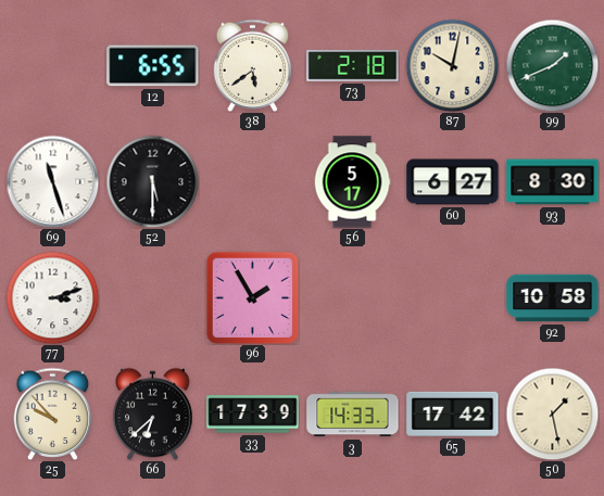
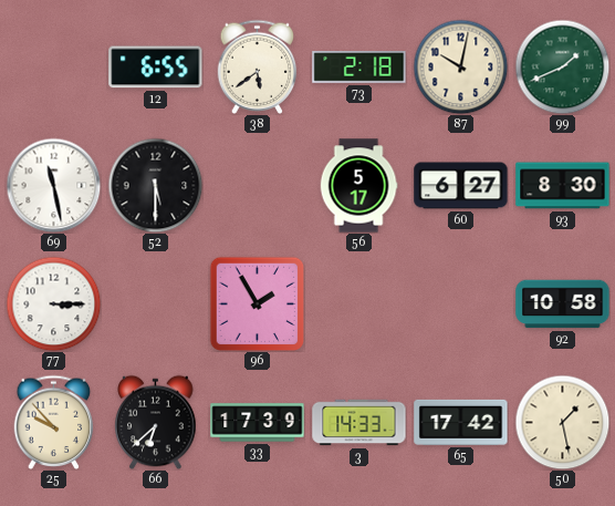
69: 11:27 -> 11:28
77: 3:12 -> 3:15
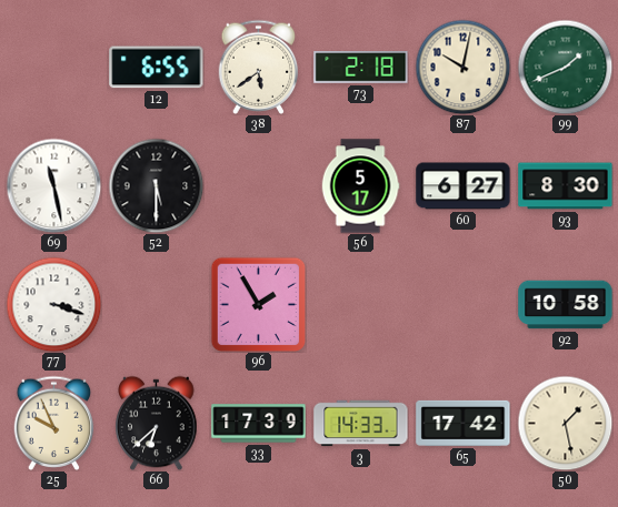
77: 3:15 -> 3:18
25: 9:53 -> 9:56
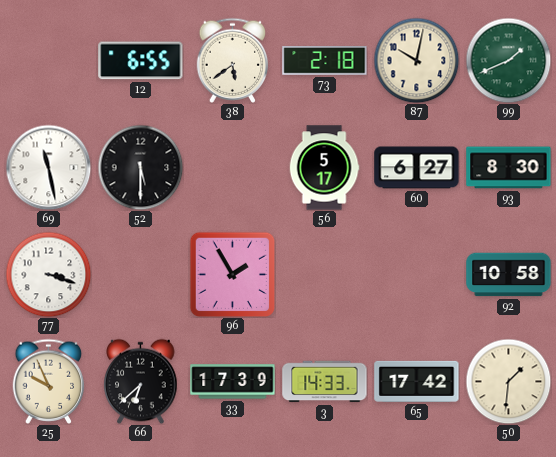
50: 1:28 -> 1:31
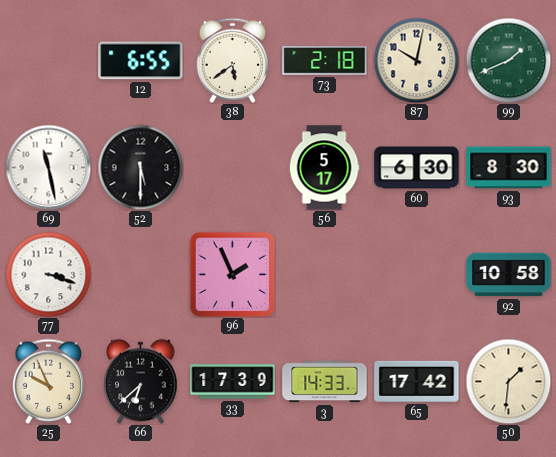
60: 6:27 -> 6:30
96: 1:55 -> 1:56
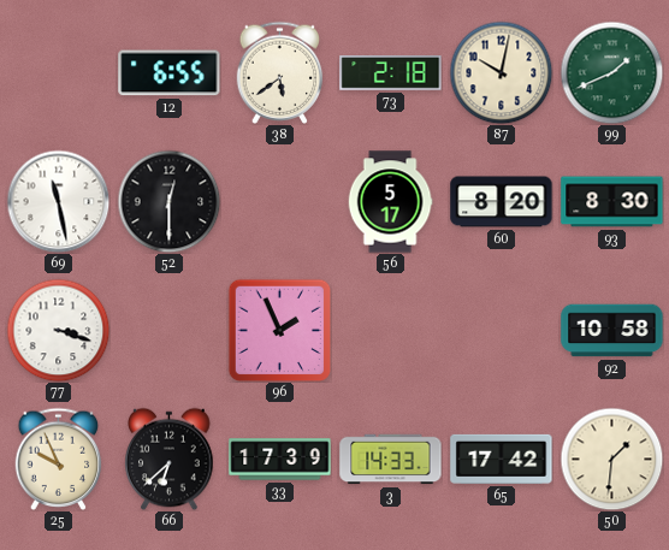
52: 5:30 -> 12:30
60: 6:30 -> 8:20
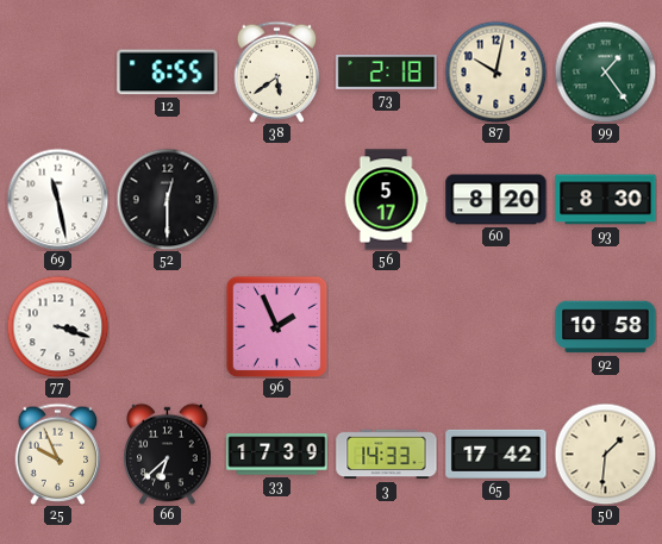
99: 1:41 -> 1:24
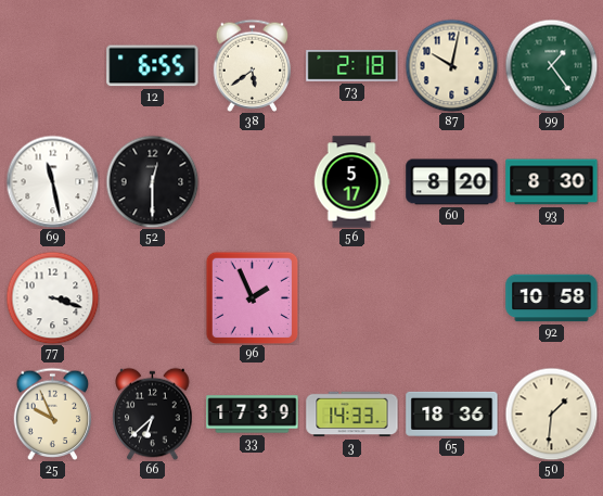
65: 17:42 -> 18:36
